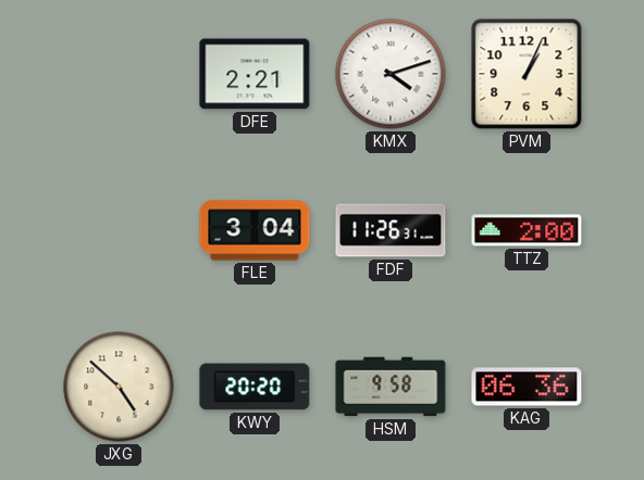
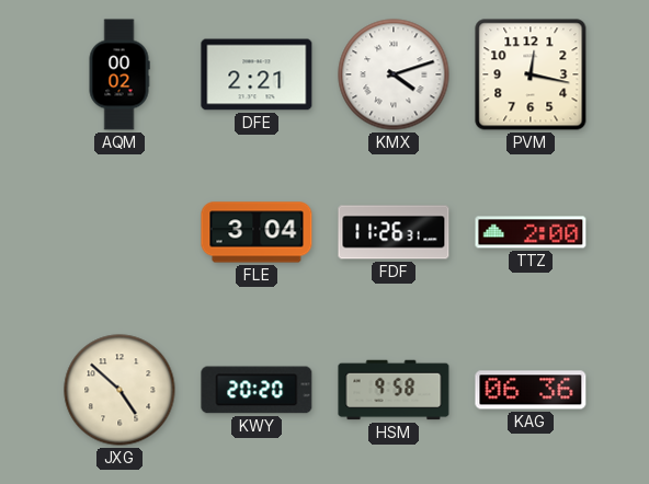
AQM: none -> 00:02
PVM: 1:04 -> 12:17
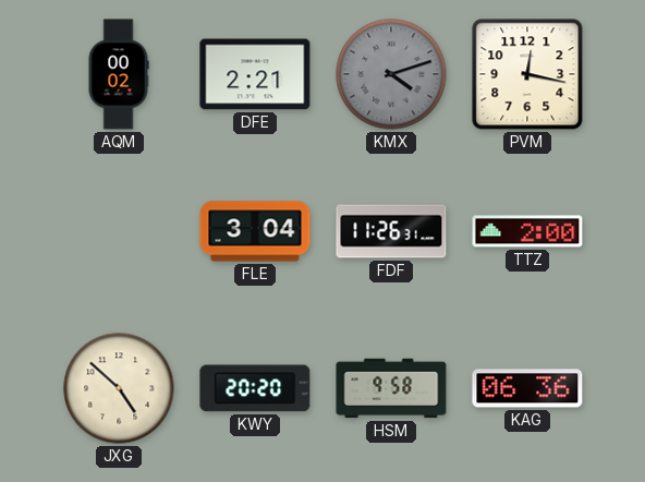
KMX dial: white -> grey
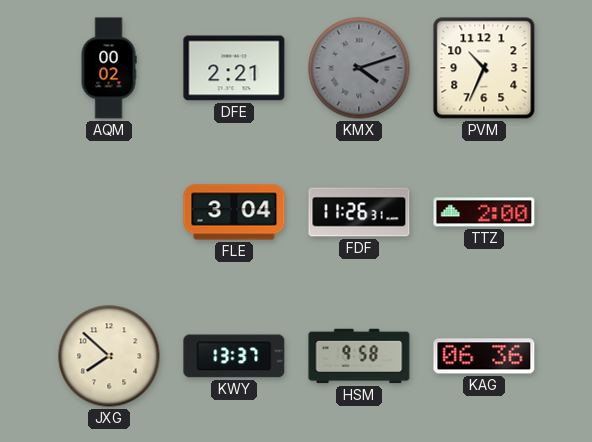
PVM: 12:17 -> 10:34
JXG: 4:52 -> 7:52
KWY: 20:20 -> 13:37
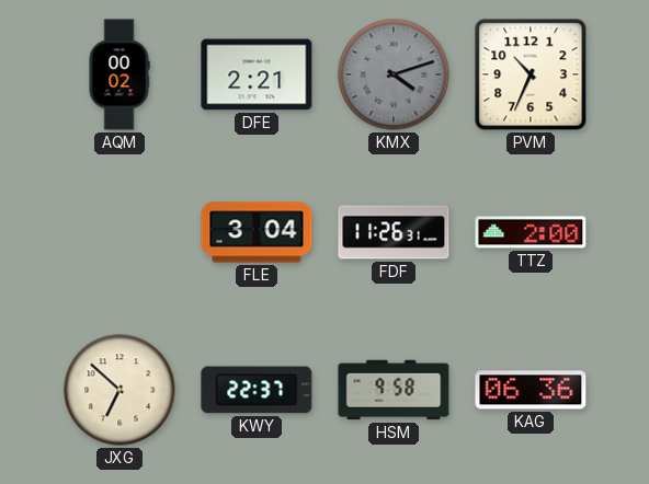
JXG: 7:52 -> 6:52
KWY: 13:37 -> 22:37
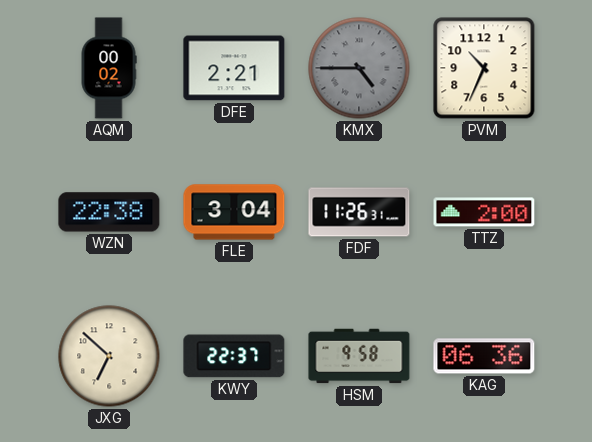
KMX: 4:12 -> 4:45
WZN: none -> 22:38
